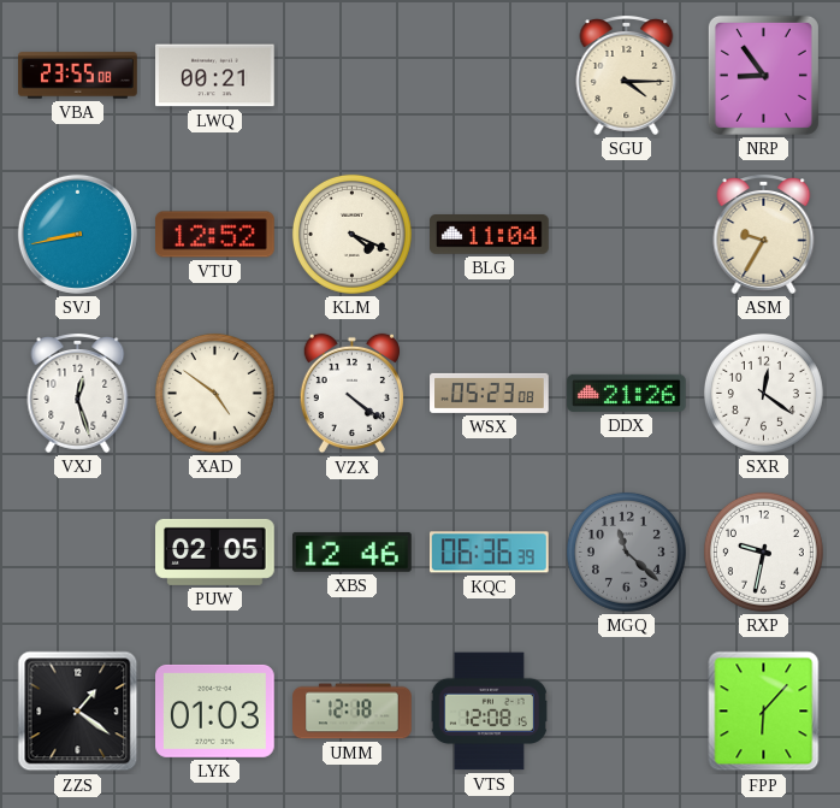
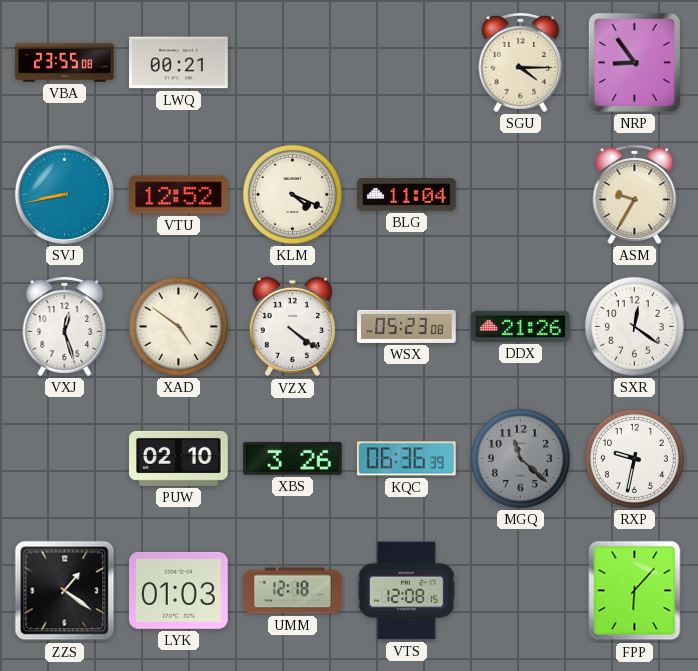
PUW: 02:05 -> 02:10
XBS: 12:46 -> 3:26
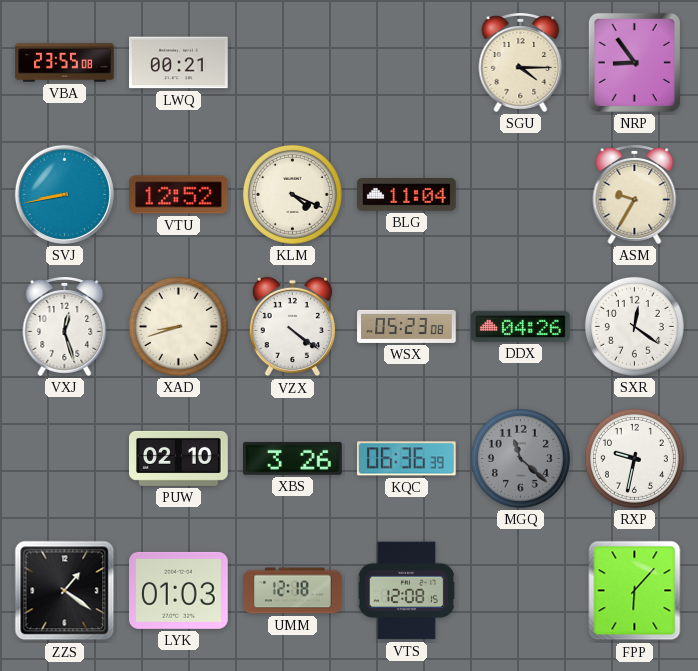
XAD: 4:51 -> 8:42
DDX: 21:26 -> 04:26
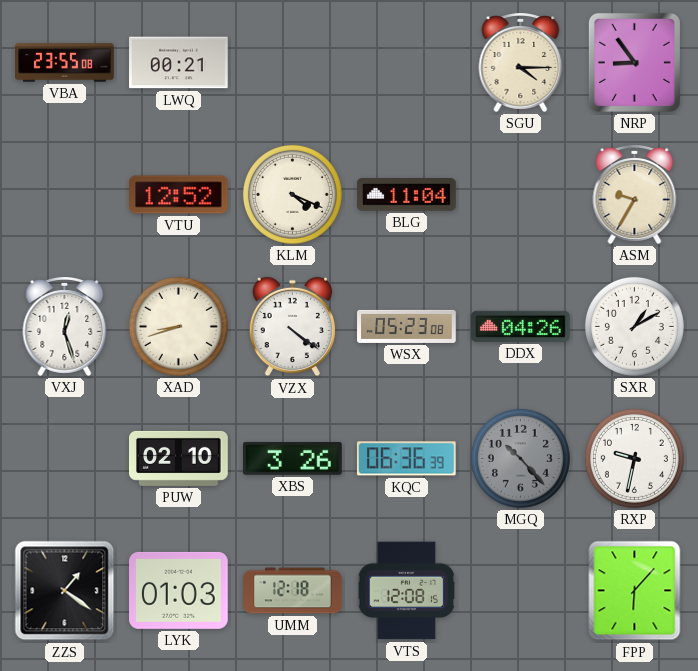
SVJ: 8:43 -> none
SXR: 12:21 -> 1:10
MGQ: 11:22 -> 10:23
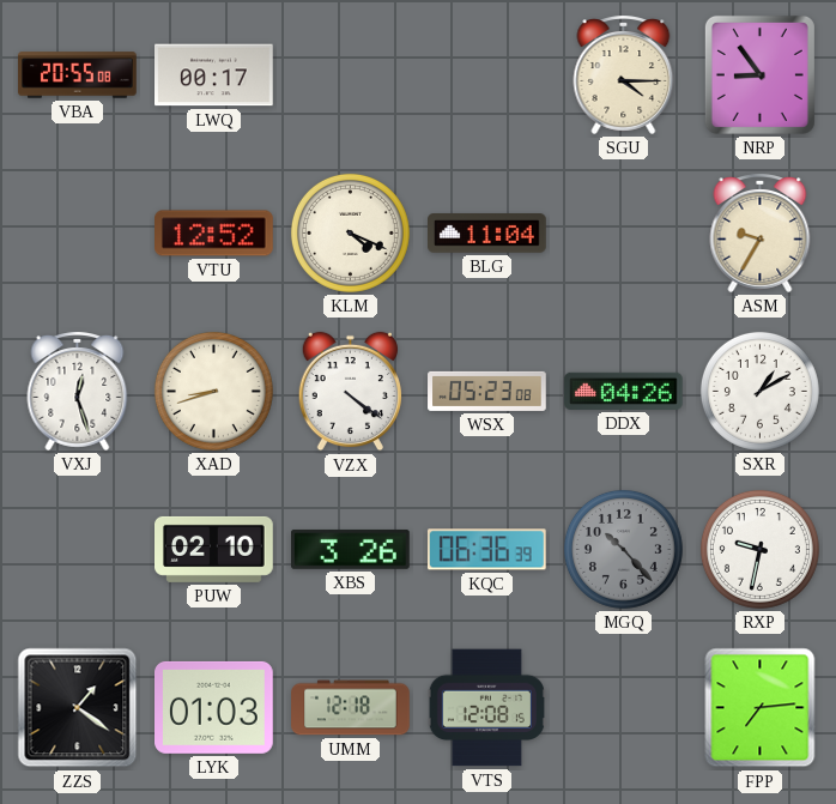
VBA: 23:55 -> 20:55
LWQ: 00:21 -> 00:17
FPP: 6:07 -> 7:14
